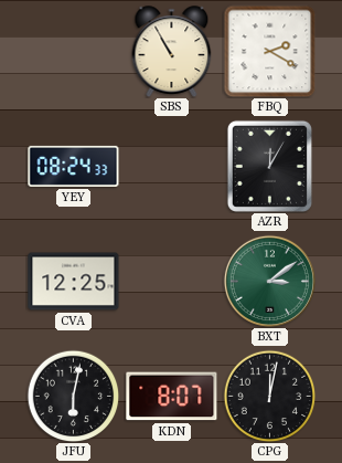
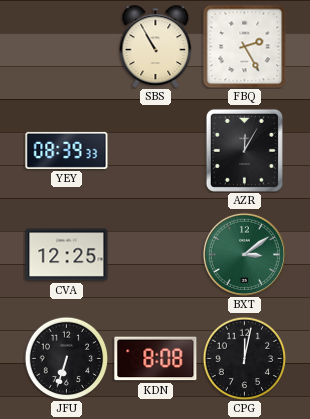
FBQ: 2:20 -> 2:25
YEY: 08:24 -> 08:39
JFU: 6:02 -> 6:33
KDN: 8:07 -> 8:08
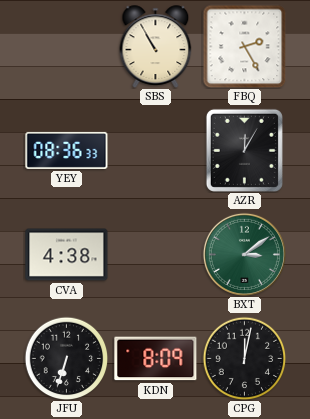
YEY: 08:39 -> 08:36
CVA: 12:25 -> 4:38
KDN: 8:08 -> 8:09
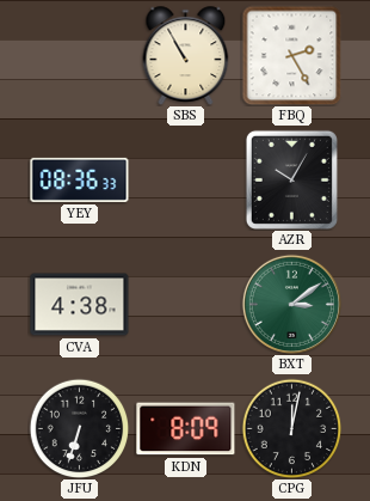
AZR: 12:05 -> 10:05
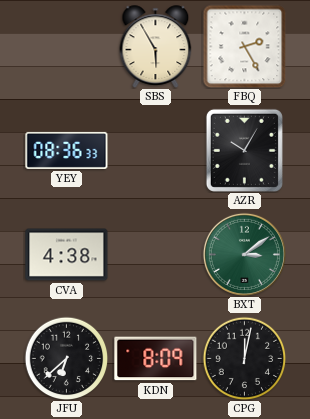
SBS: 10:55 -> 5:55
JFU: 6:33 -> 6:38
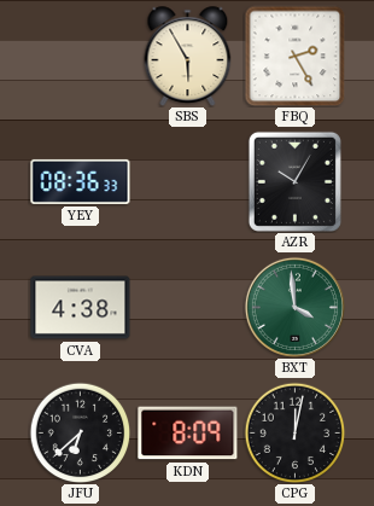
BXT: 3:09 -> 3:59
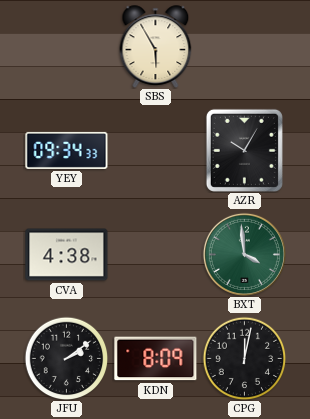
FBQ: 2:25 -> none
YEY: 08:36 -> 09:34
JFU: 6:38 -> 2:09
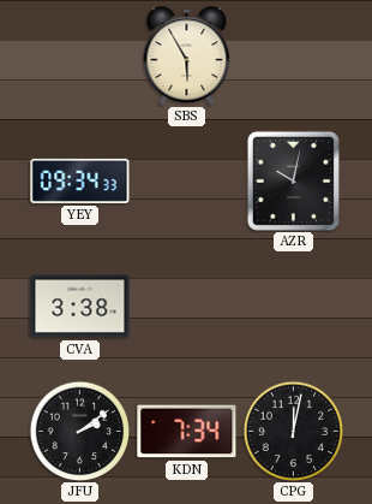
AZR: 10:05 -> 10:02
CVA: 4:38 -> 3:38
BXT: 3:59 -> none
KDN: 8:09 -> 7:34
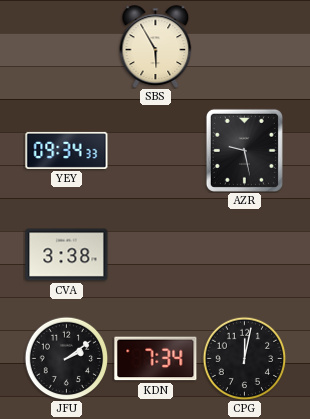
AZR: 10:02 -> 9:28
